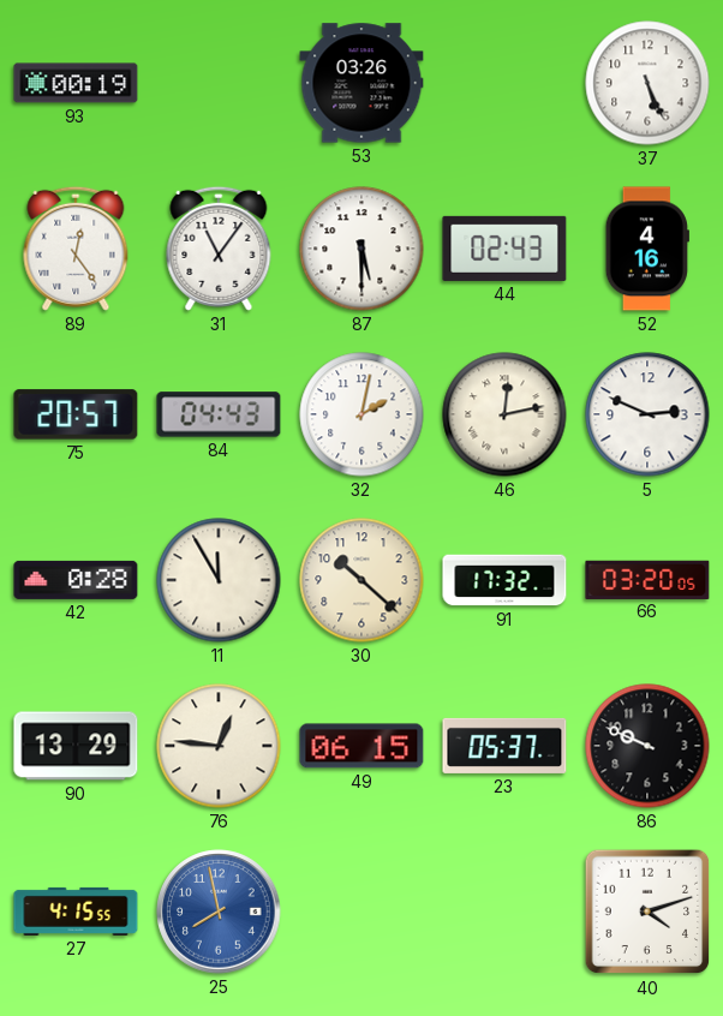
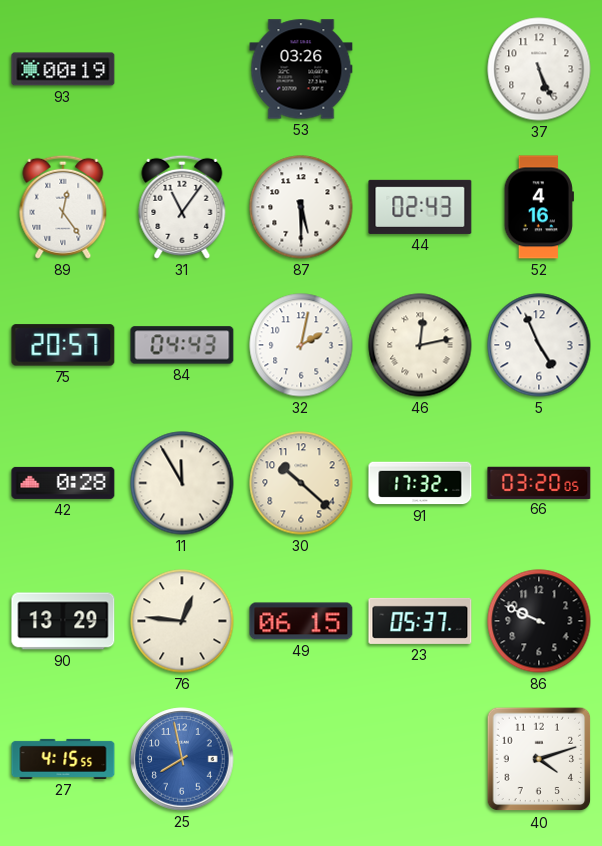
5: 2:49 -> 4:56
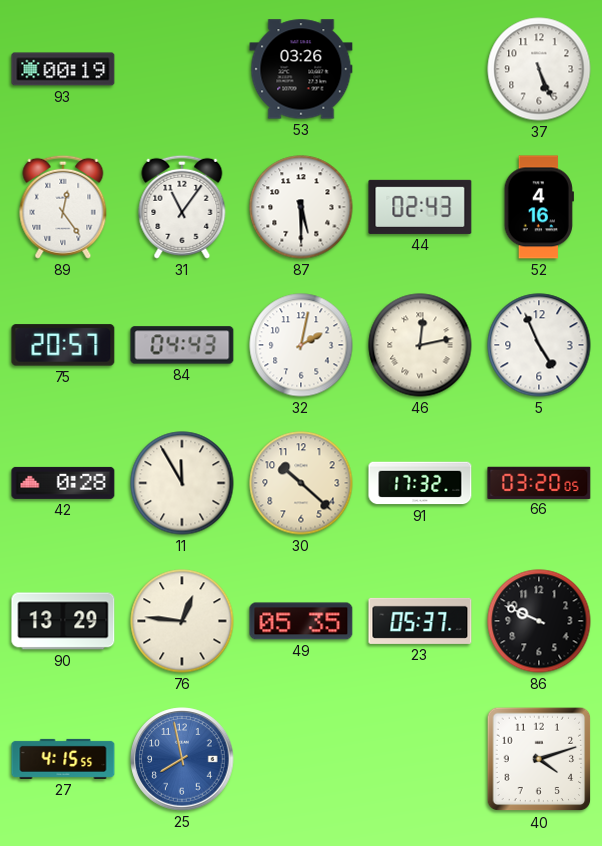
49: 06:15 -> 05:35
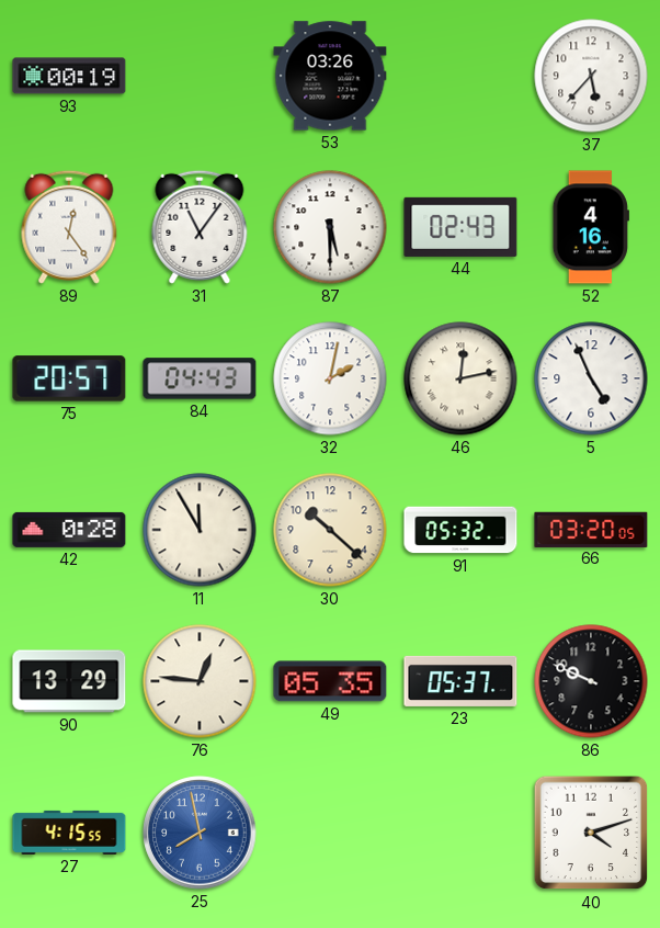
37: 5:26 -> 5:37
91: 17:32 -> 05:32
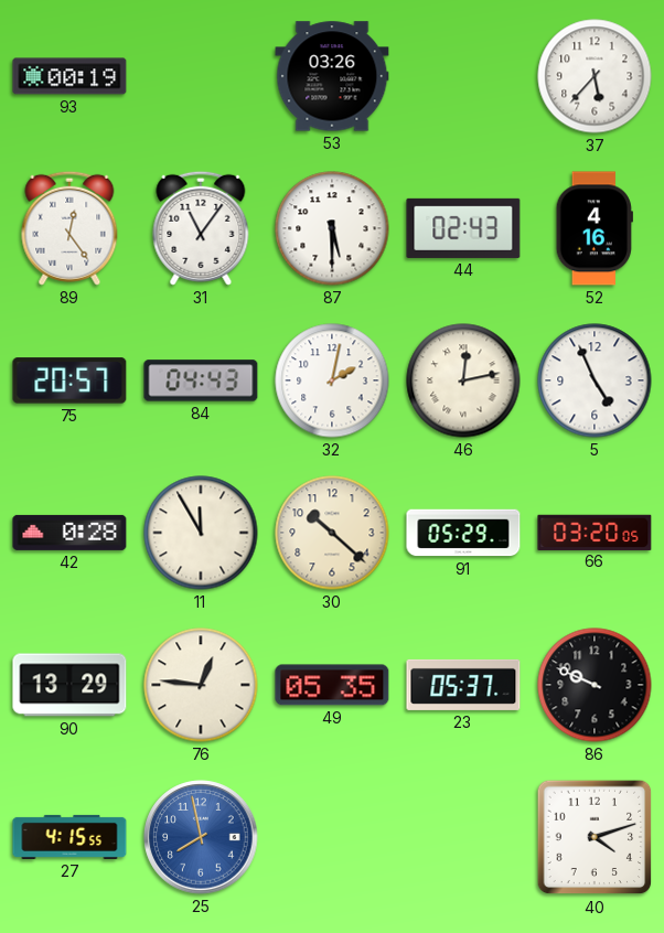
91: 05:32 -> 05:29
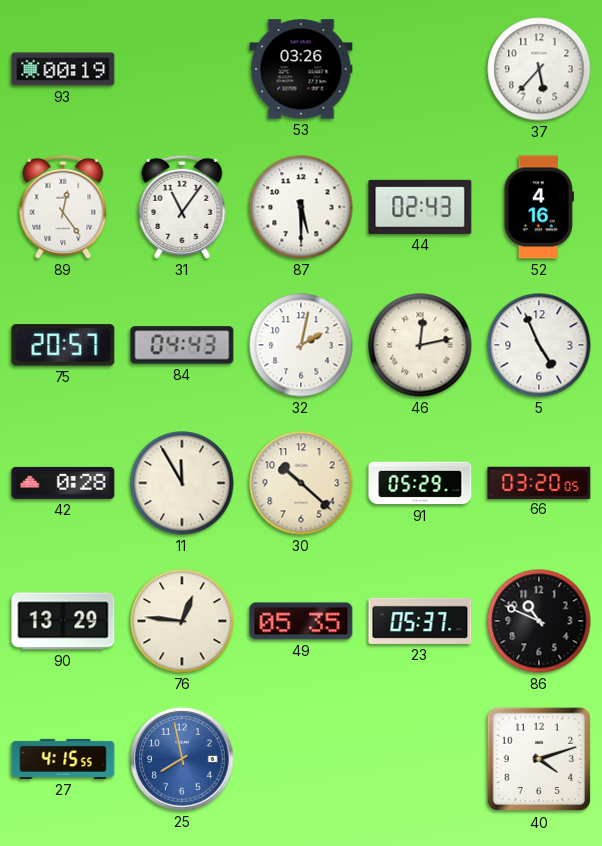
86: 9:49 -> 10:49
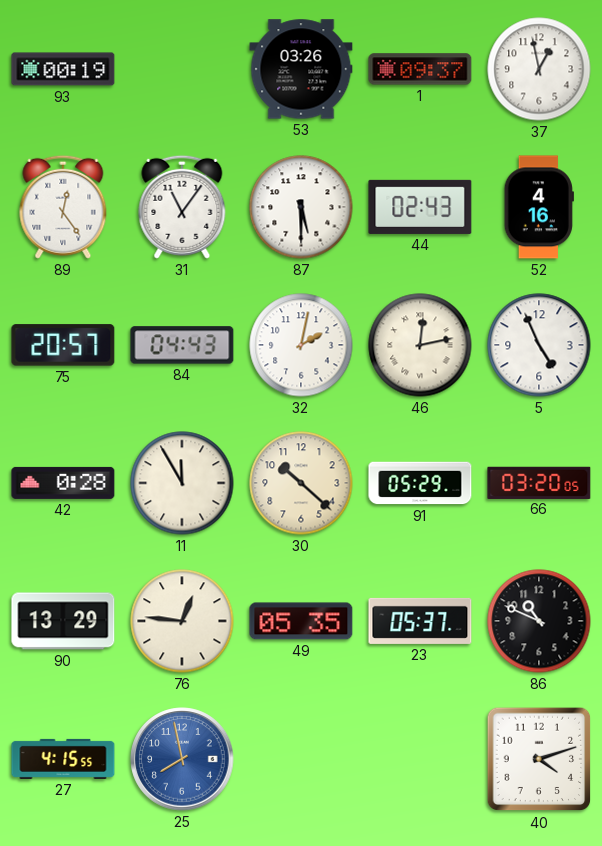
1: none -> 09:37
37: 5:37 -> 12:58
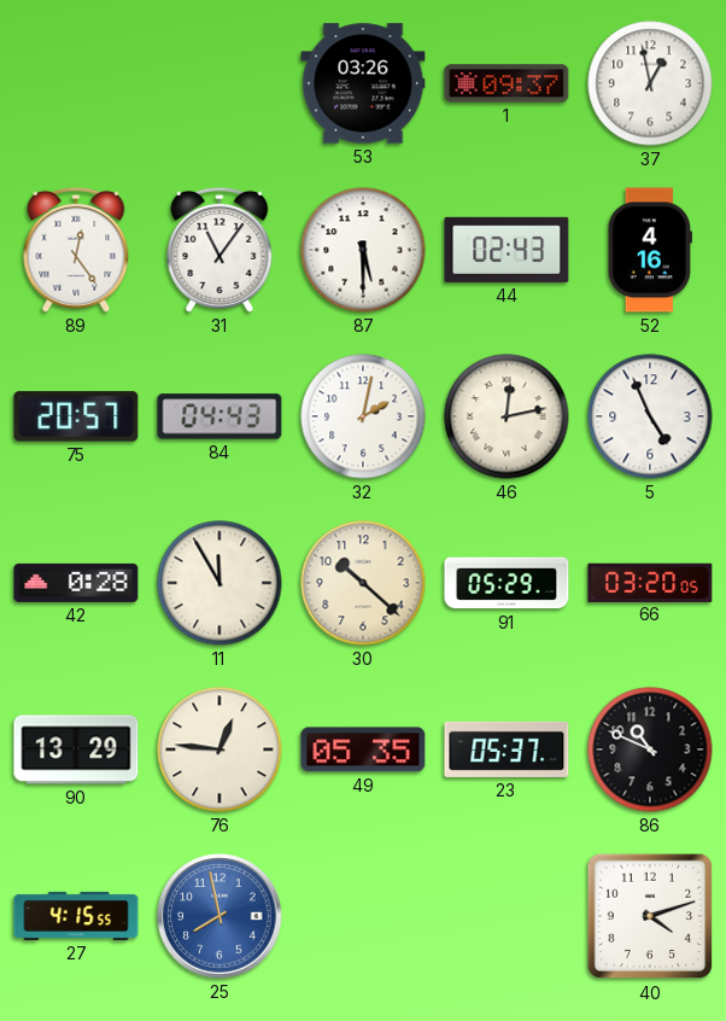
93: 00:19 -> none
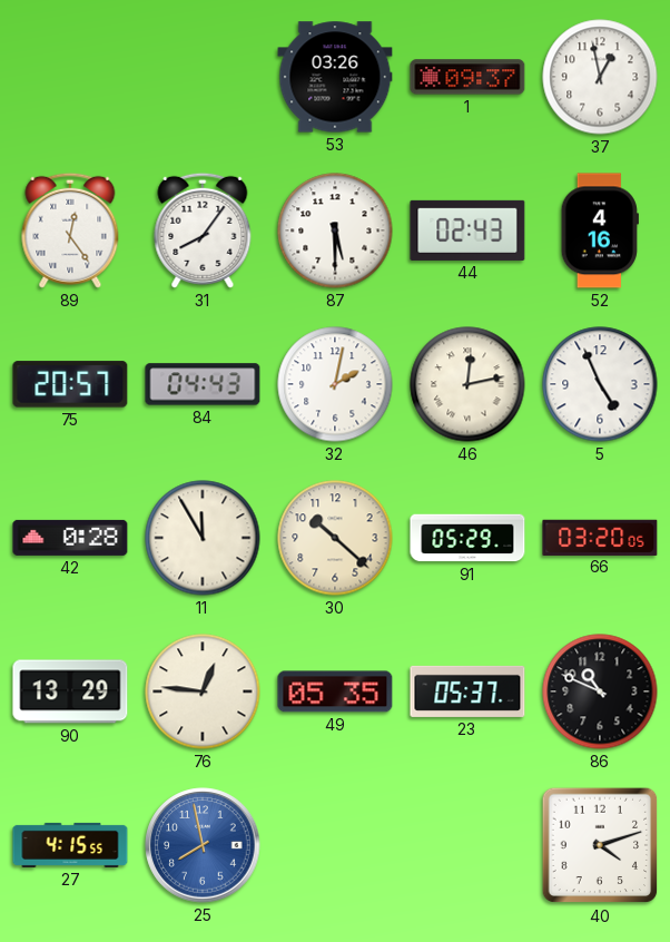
31: 11:06 -> 8:06
